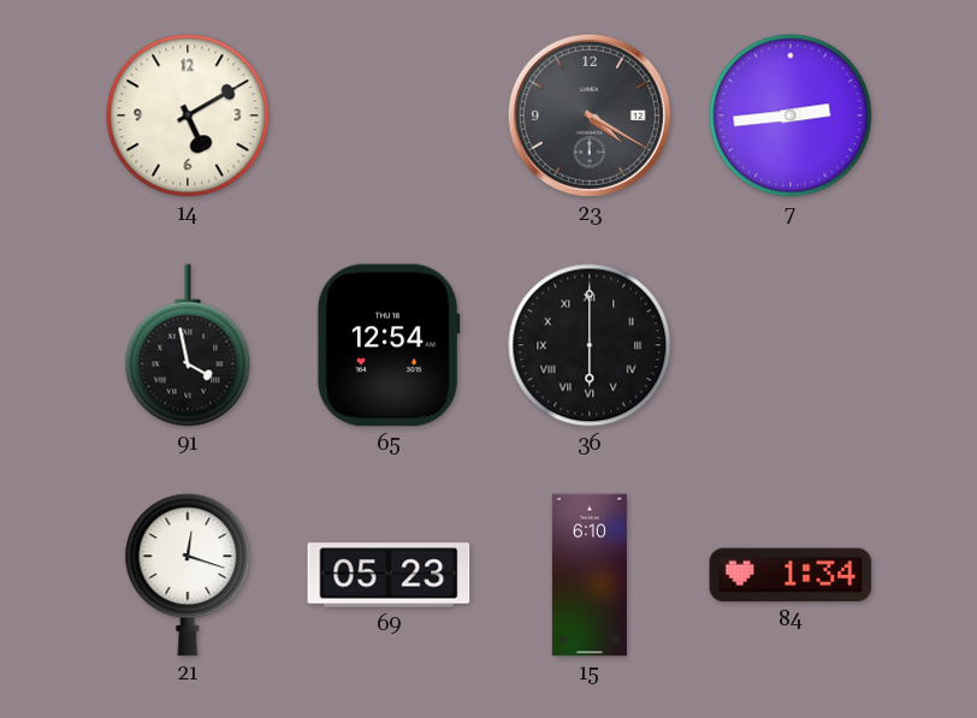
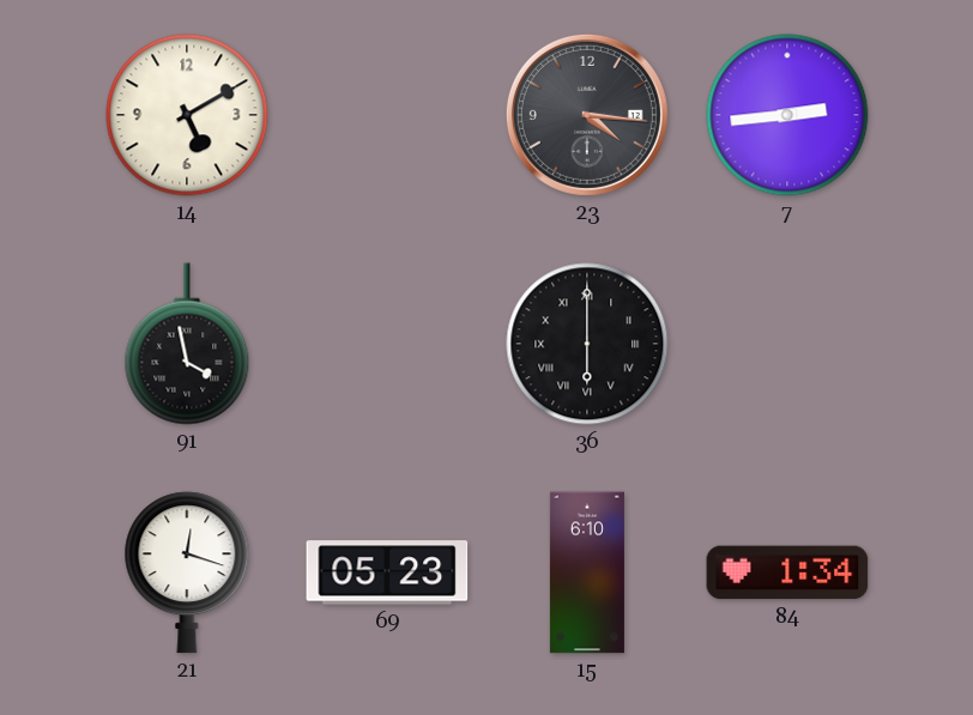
23: 4:20 -> 4:16
65: 12:54 -> none
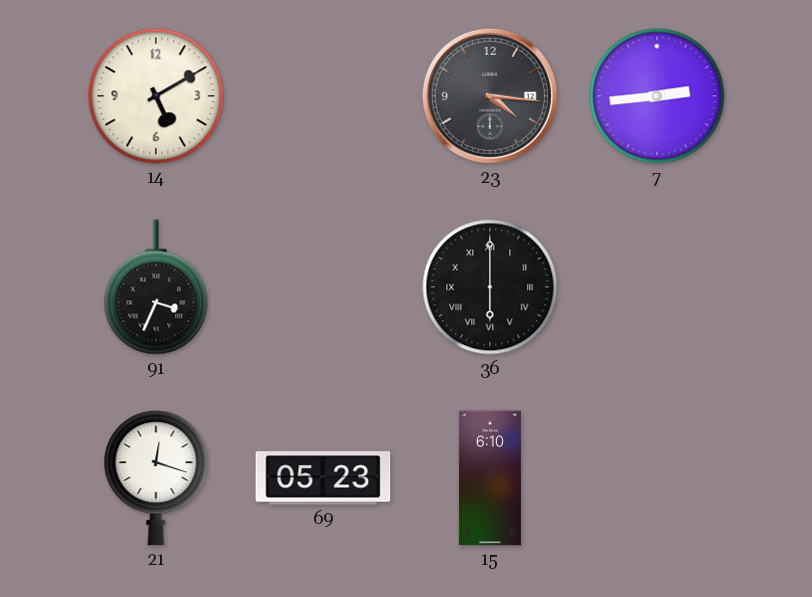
91: 3:58 -> 3:34
84: 1:34 -> none
